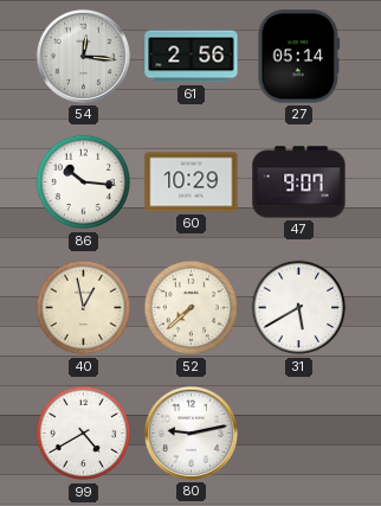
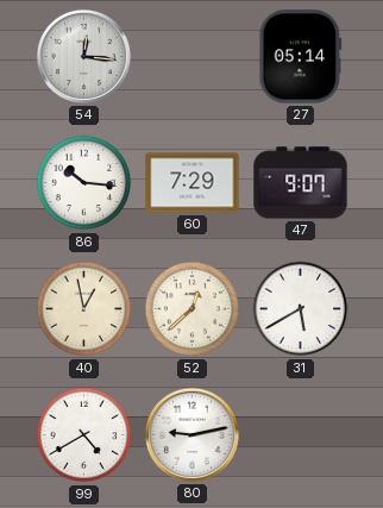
61: 2:56 -> none
60: 10:29 -> 7:29
52: 7:38 -> 12:38
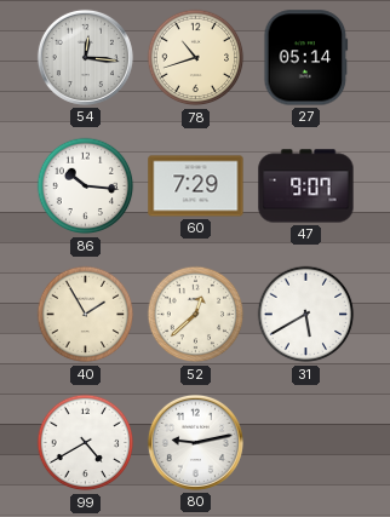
78: none -> 10:42
40: 12:58 -> 1:55
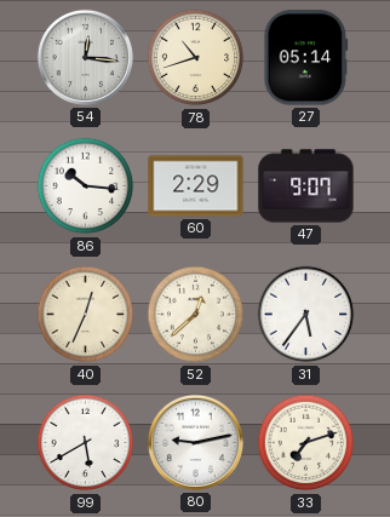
60: 7:29 -> 2:29
40: 1:55 -> 12:34
31: 5:40 -> 5:36
99: 4:40 -> 5:40
33: none -> 7:12
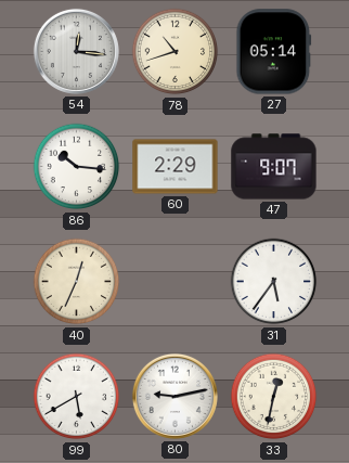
52: 12:38 -> none
33: 7:12 -> 12:32
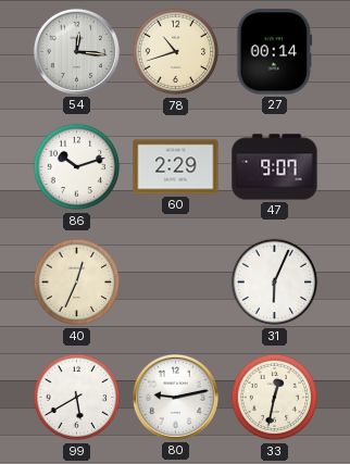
27: 05:14 -> 00:14
86: 10:16 -> 10:12
31: 5:36 -> 6:04
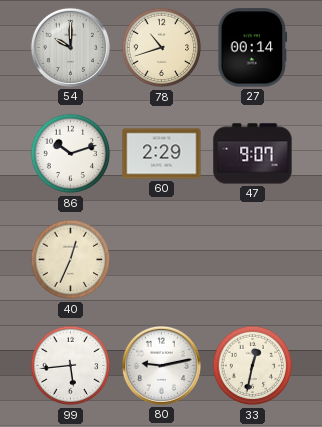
54: 12:16 -> 10:00
31: 6:04 -> none
99: 5:40 -> 5:44
